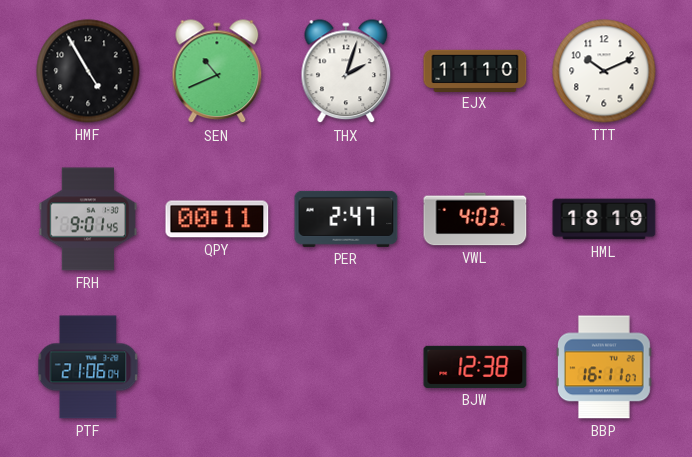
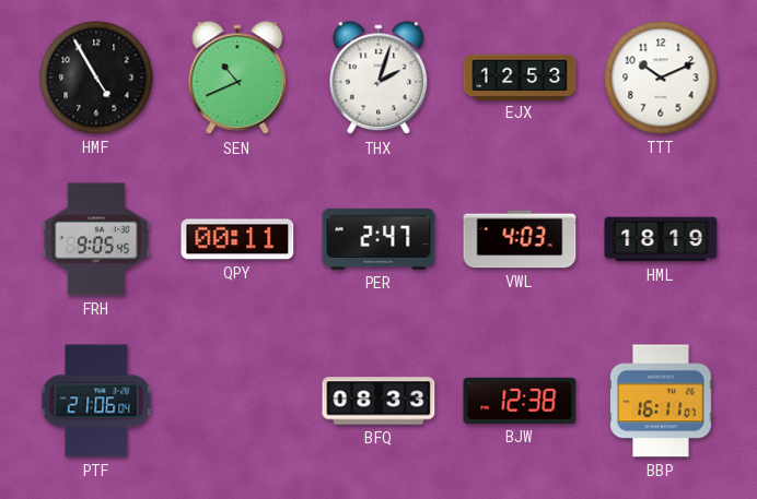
EJX: 11:10 -> 12:53
FRH: 9:01 -> 9:05
BFQ: none -> 08:33
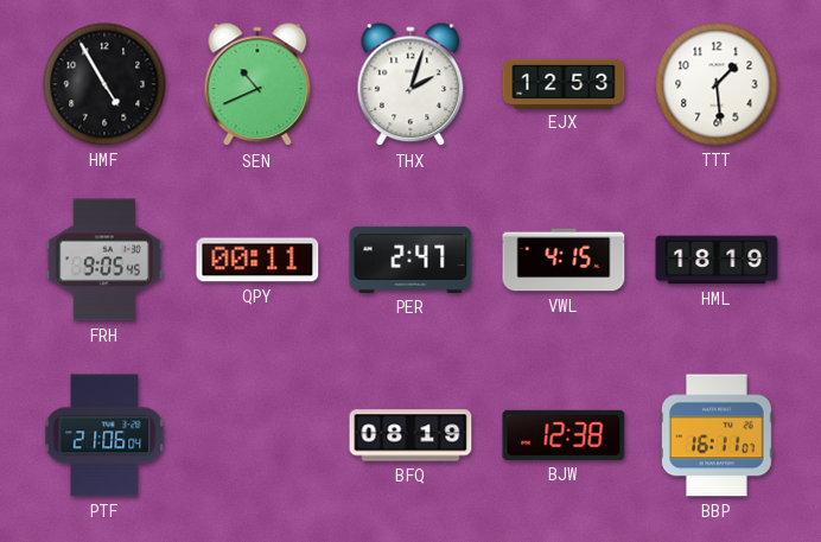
TTT: 10:11 -> 1:29
VWL: 4:03 -> 4:15
BFQ: 08:33 -> 08:19
